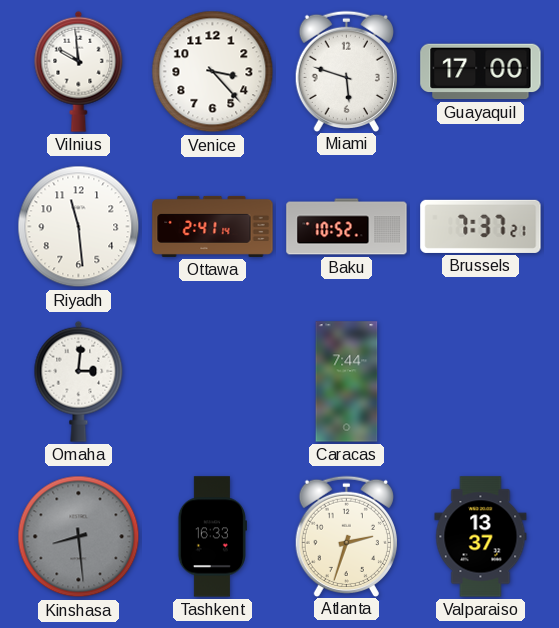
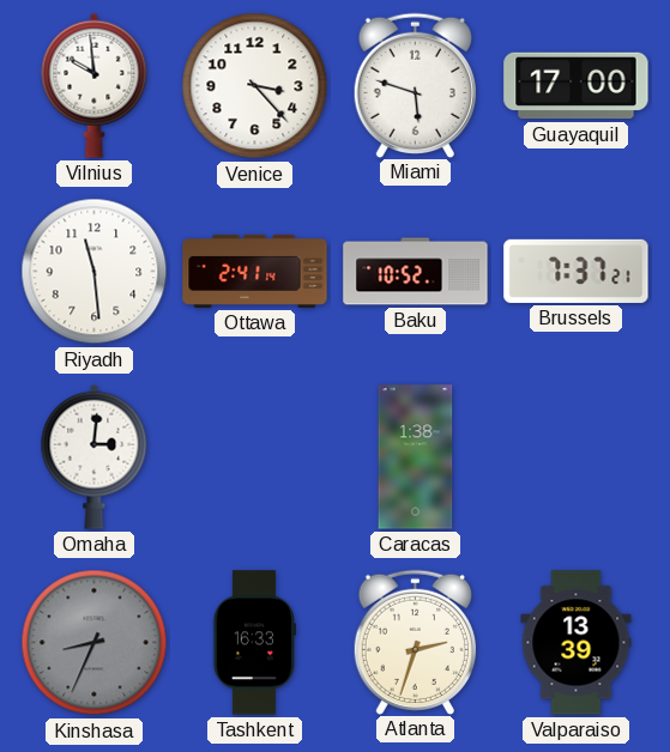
Caracas: 7:44 -> 1:38
Kinshasa: 8:29 -> 8:34
Valparaiso: 13:37 -> 13:39
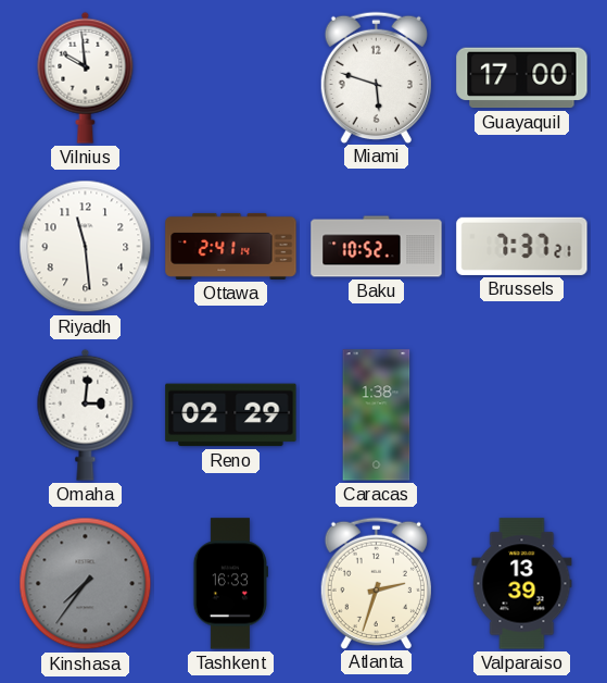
Venice: 3:23 -> none
Reno: none -> 02:29
Kinshasa: 8:34 -> 7:36
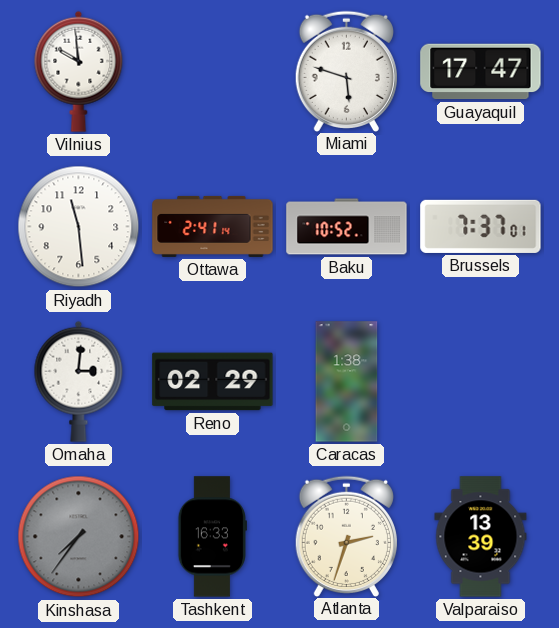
Guayaquil: 17:00 -> 17:47
Brussels: 7:37:21 -> 7:37:01
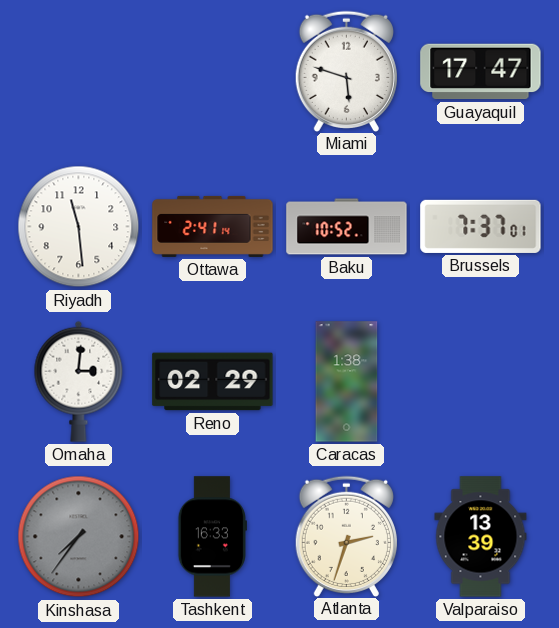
Vilnius: 9:59 -> none
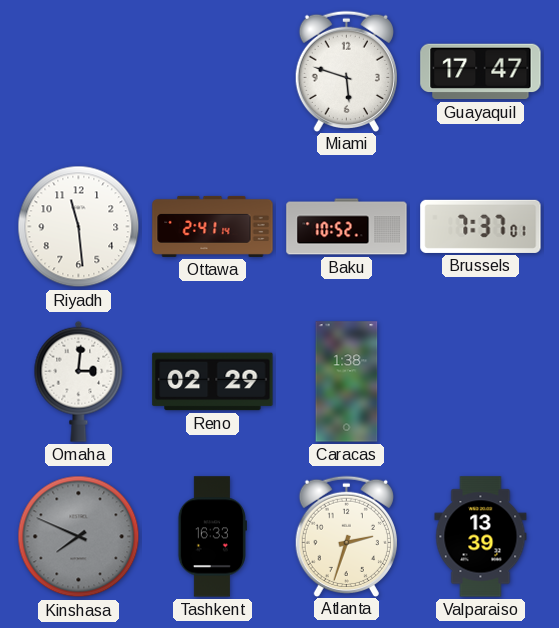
Kinshasa: 7:36 -> 7:49
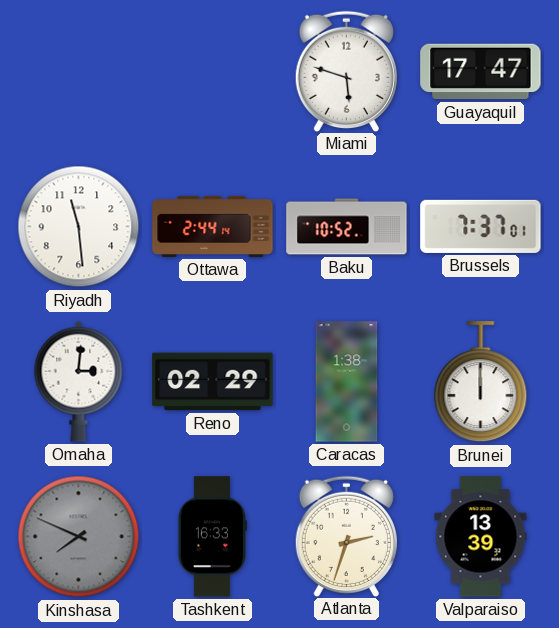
Ottawa: 2:41 -> 2:44
Brunei: none -> 12:00
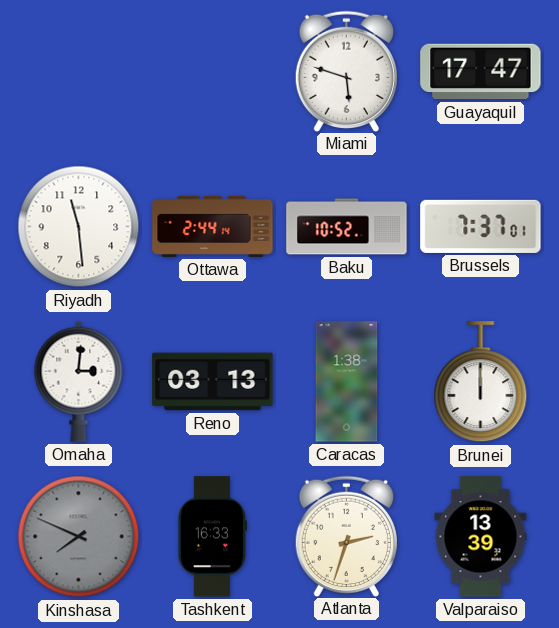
Reno: 02:29 -> 03:13
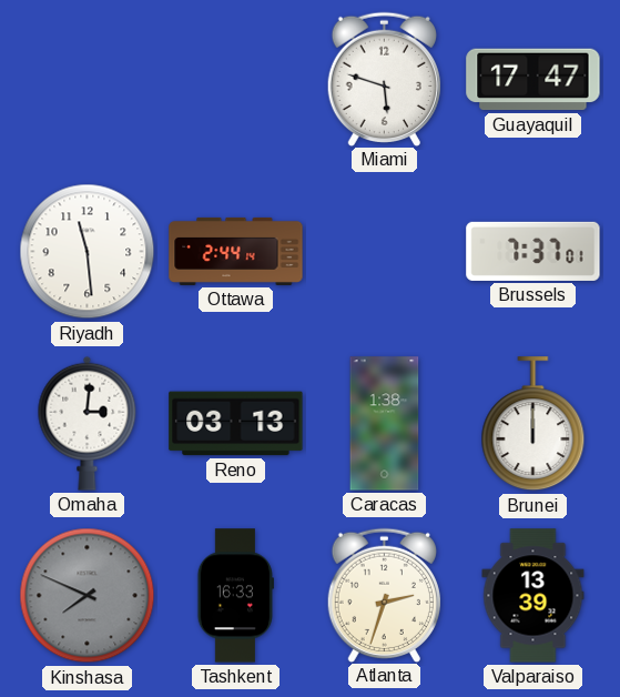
Baku: 10:52 -> none
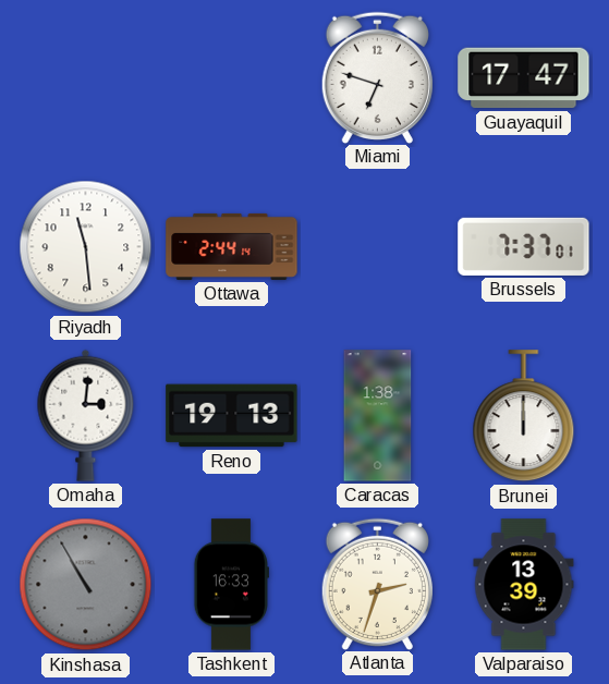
Miami: 5:48 -> 6:48
Reno: 03:13 -> 19:13
Kinshasa: 7:49 -> 10:55
